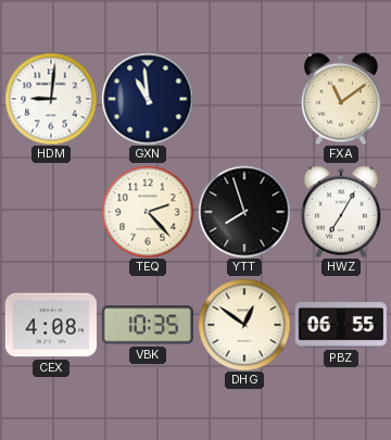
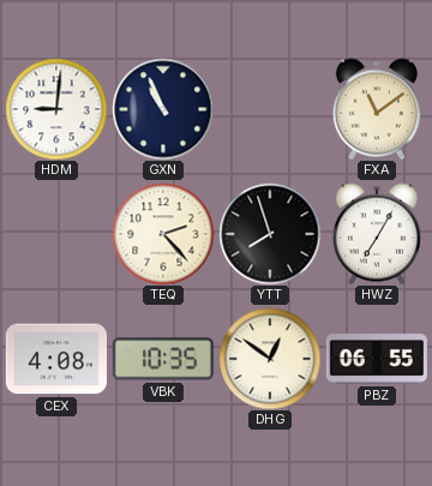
GXN: 10:59 -> 10:56
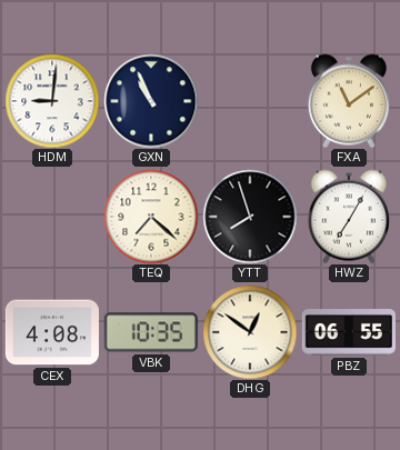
TEQ: 2:23 -> 7:22
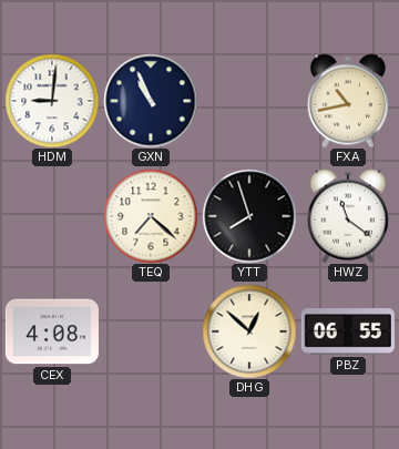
FXA: 11:09 -> 10:43
HWZ: 7:05 -> 11:21
VBK: 10:35 -> none
DHG: 12:51 -> 12:52
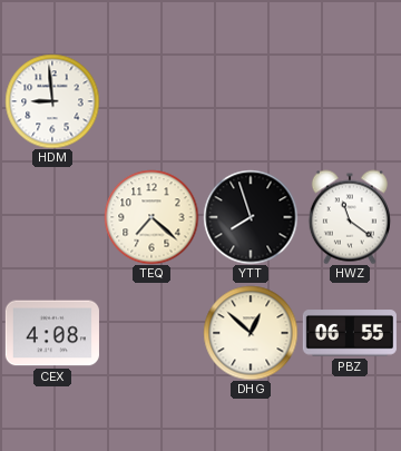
HDM: 9:01 -> 8:59
GXN: 10:56 -> none
FXA: 10:43 -> none
